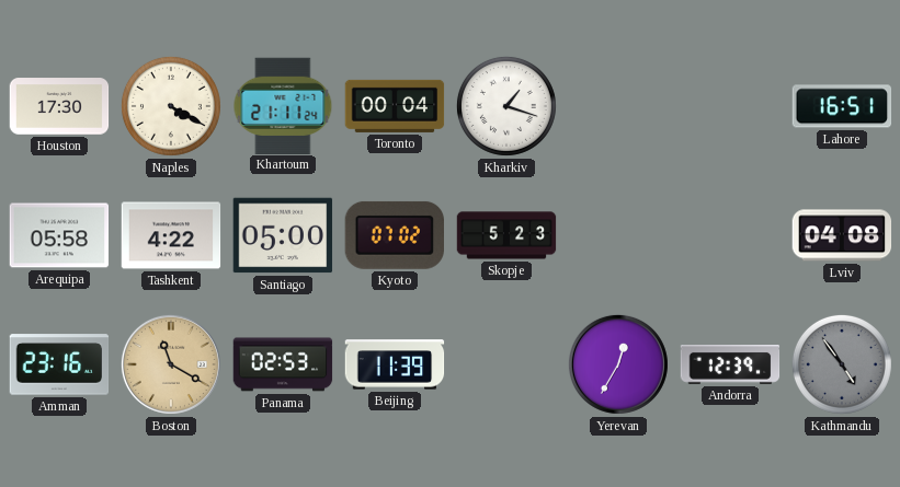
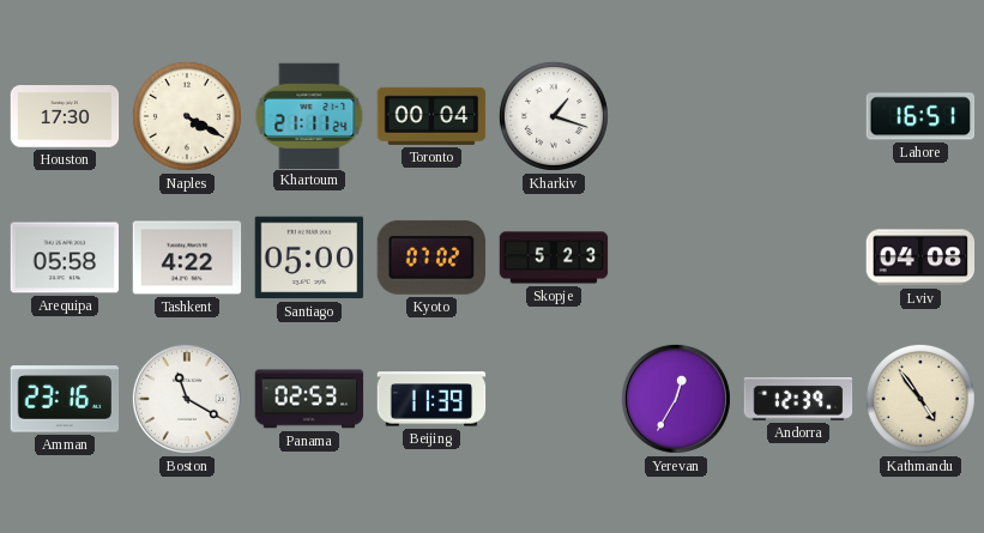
Boston dial: champagne -> white
Kathmandu dial: grey -> cream
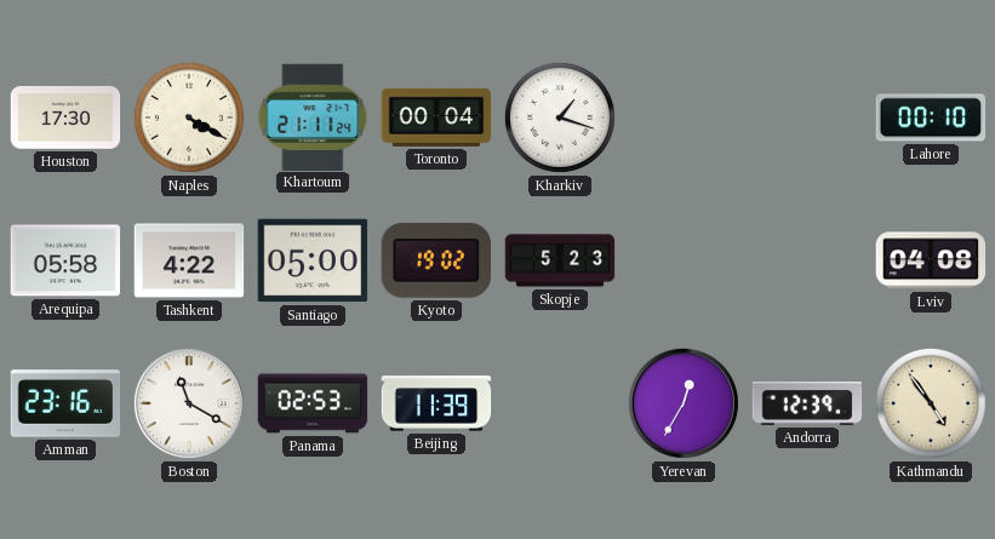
Lahore: 16:51 -> 00:10
Kyoto: 07:02 -> 19:02
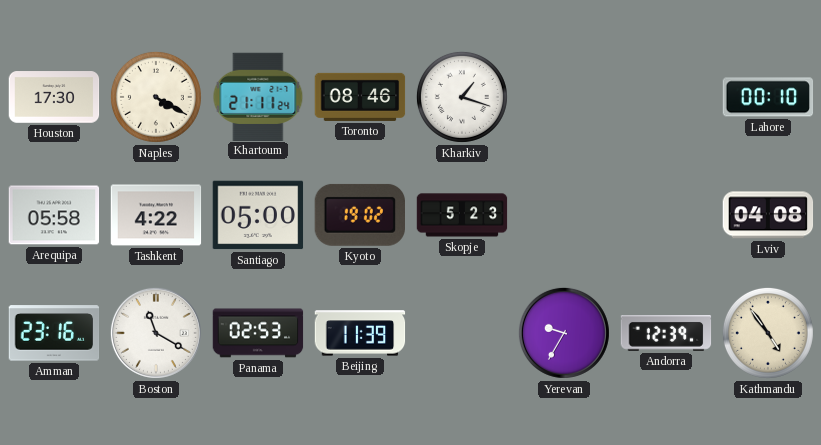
Toronto: 00:04 -> 08:46
Yerevan: 12:35 -> 9:35
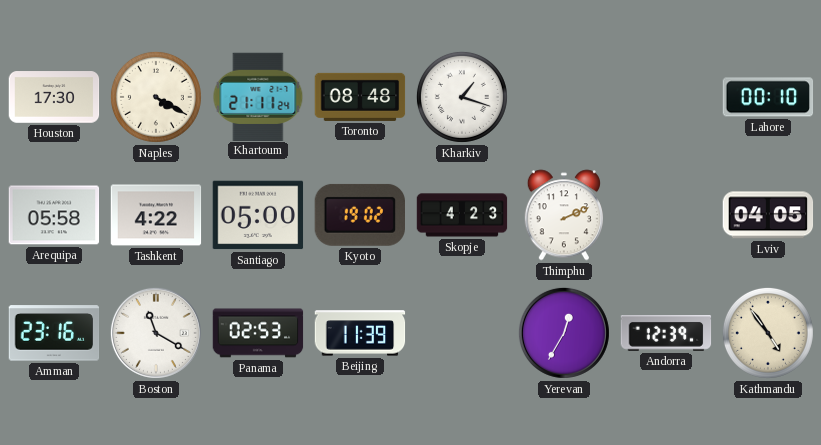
Toronto: 08:46 -> 08:48
Skopje: 5:23 -> 4:23
Thimphu: none -> 2:11
Lviv: 04:08 -> 04:05
Yerevan: 9:35 -> 12:35
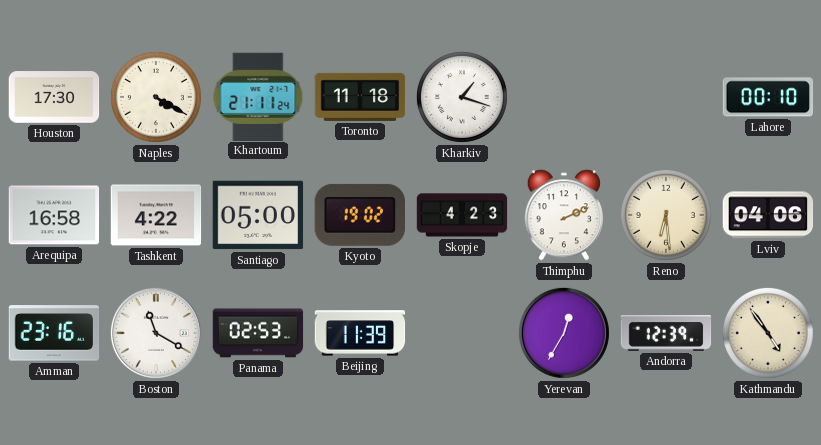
Toronto: 08:48 -> 11:18
Arequipa: 05:58 -> 16:58
Reno: none -> 6:29
Lviv: 04:05 -> 04:06
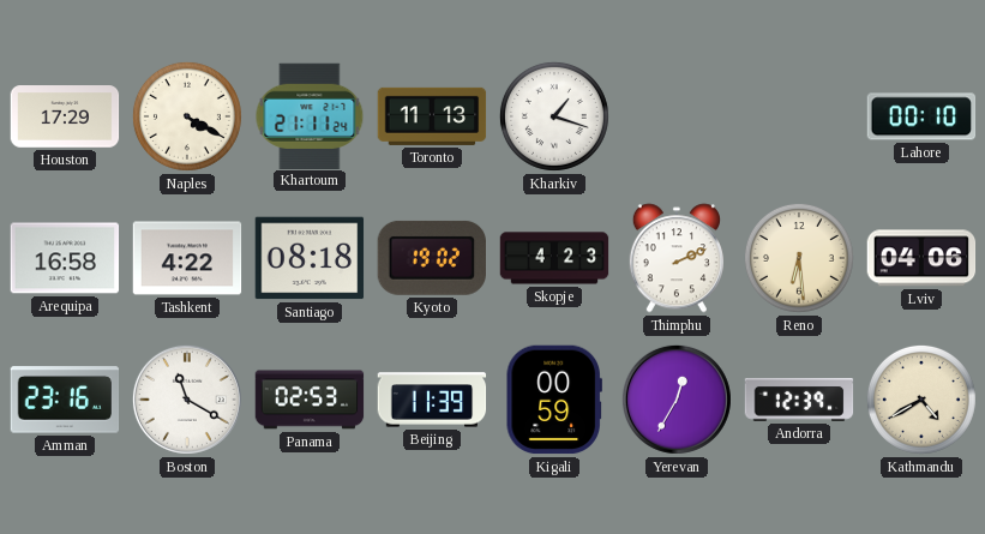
Houston: 17:30 -> 17:29
Toronto: 11:18 -> 11:13
Santiago: 05:00 -> 08:18
Kigali: none -> 00:59
Kathmandu: 4:54 -> 4:40
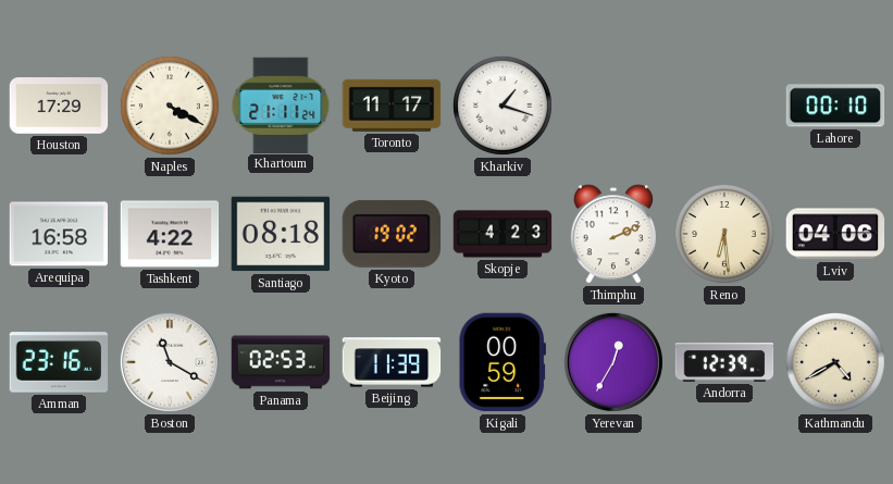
Toronto: 11:13 -> 11:17
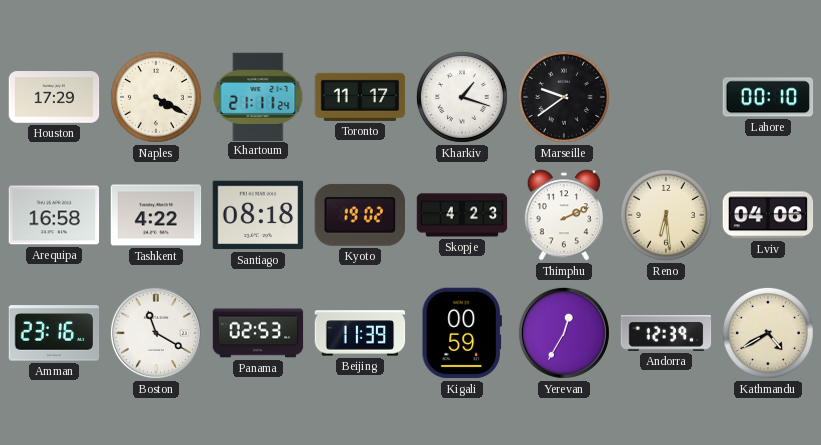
Marseille: none -> 9:39
